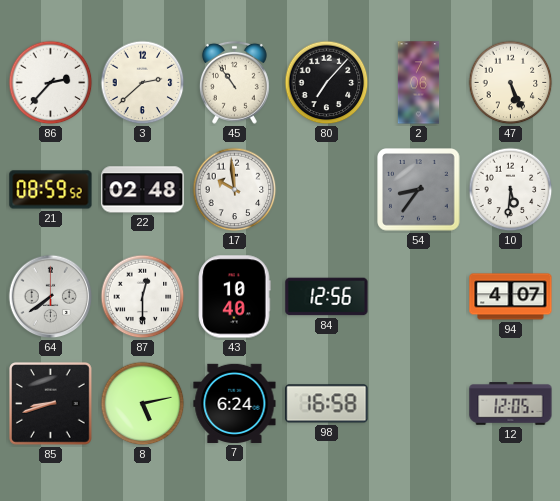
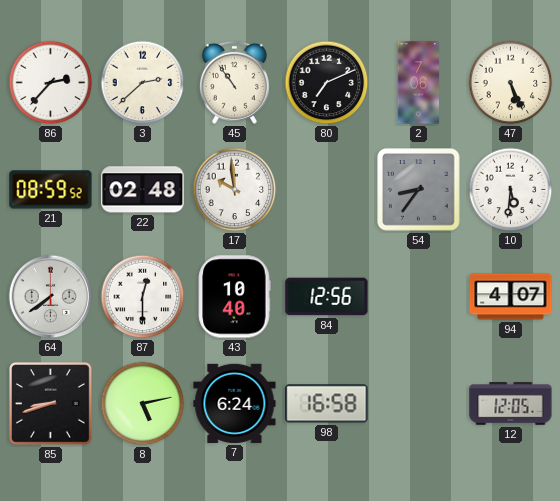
80: 7:07 -> 7:11
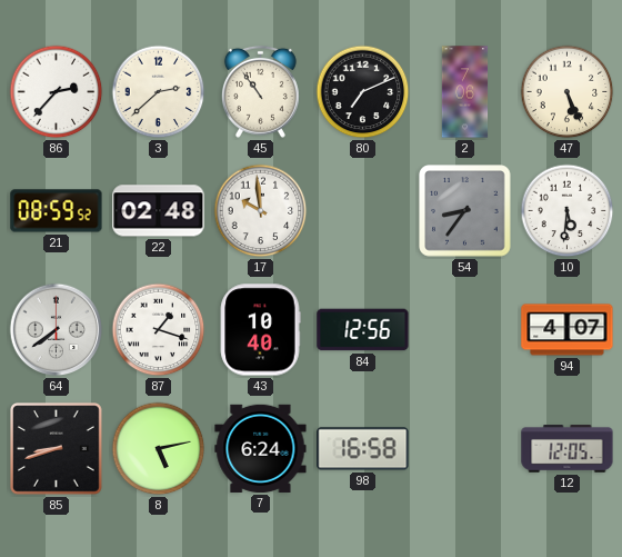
87: 12:30 -> 1:18
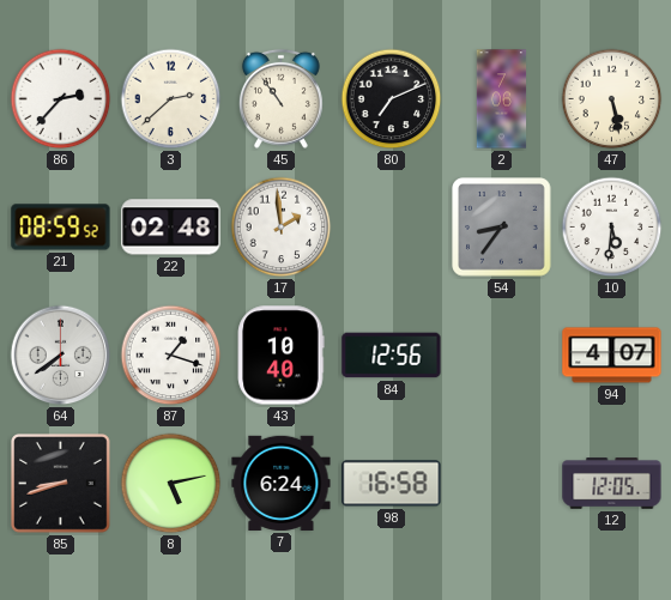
47: 5:26 -> 5:28
17: 9:59 -> 1:59
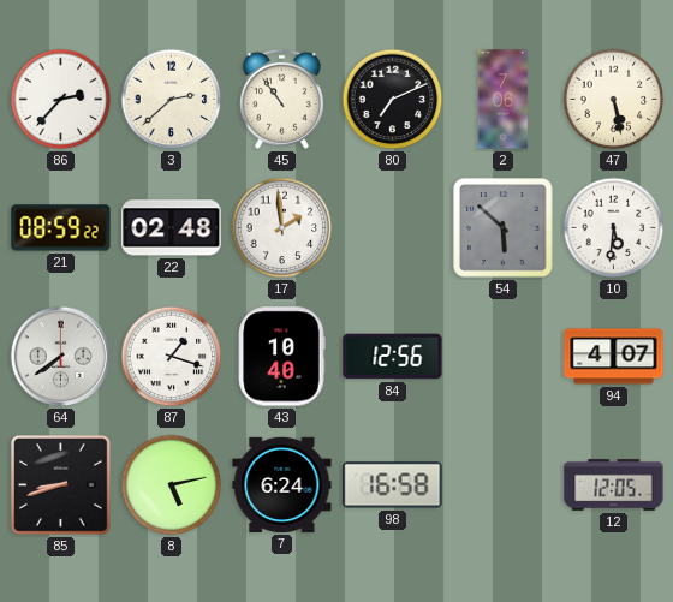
21: 08:59:52 -> 08:59:22
54: 8:36 -> 5:52
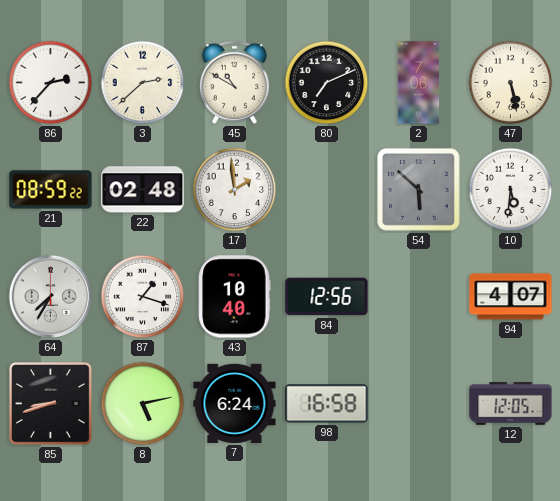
45: 10:54 -> 10:50
64: 7:39 -> 7:35
